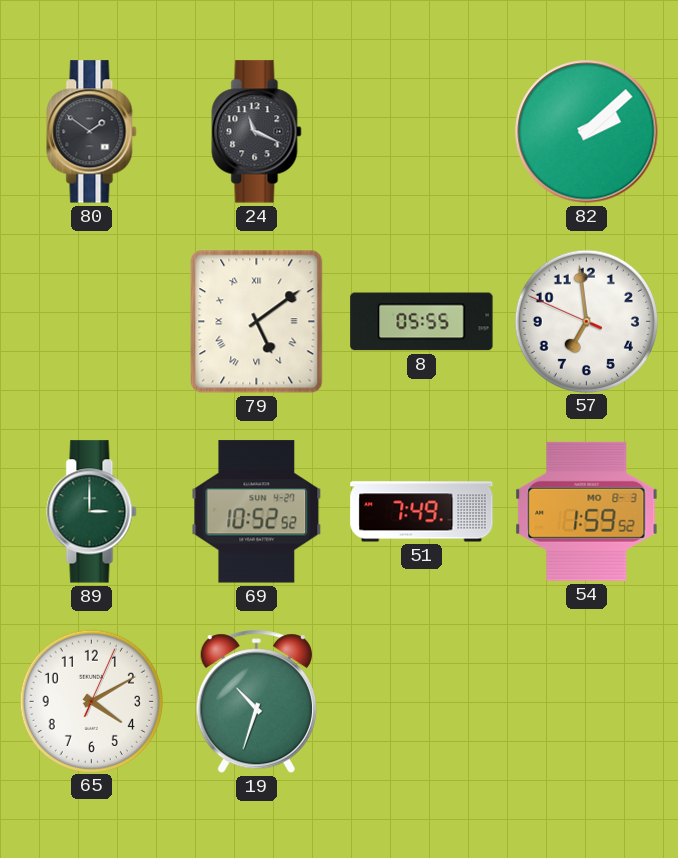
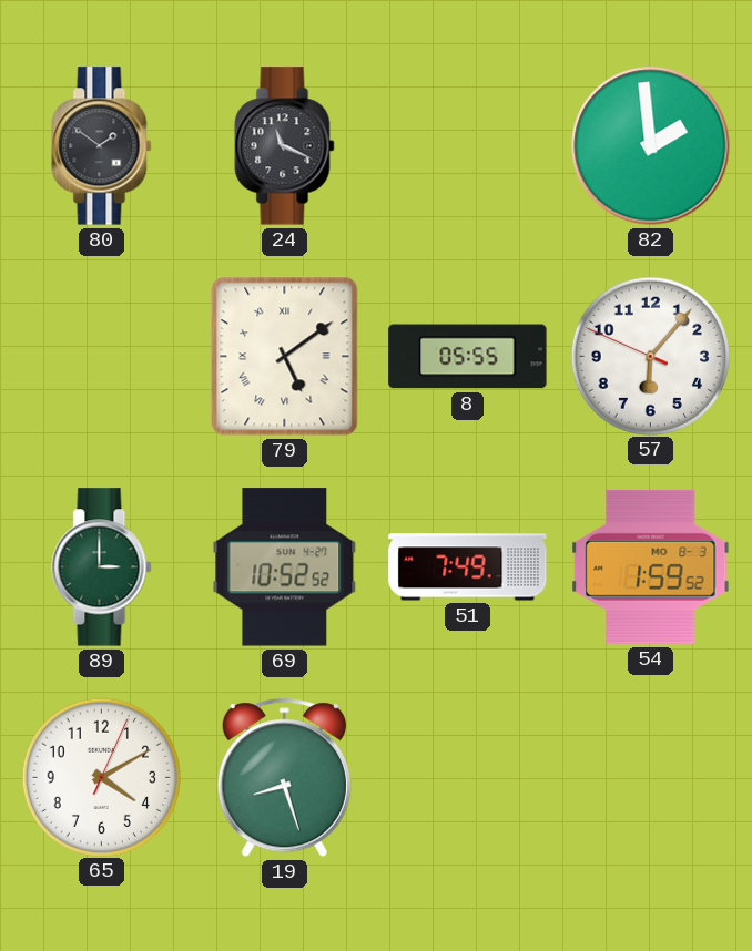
82: 2:08 -> 1:59
57: 6:58 -> 6:06
19: 10:33 -> 8:27
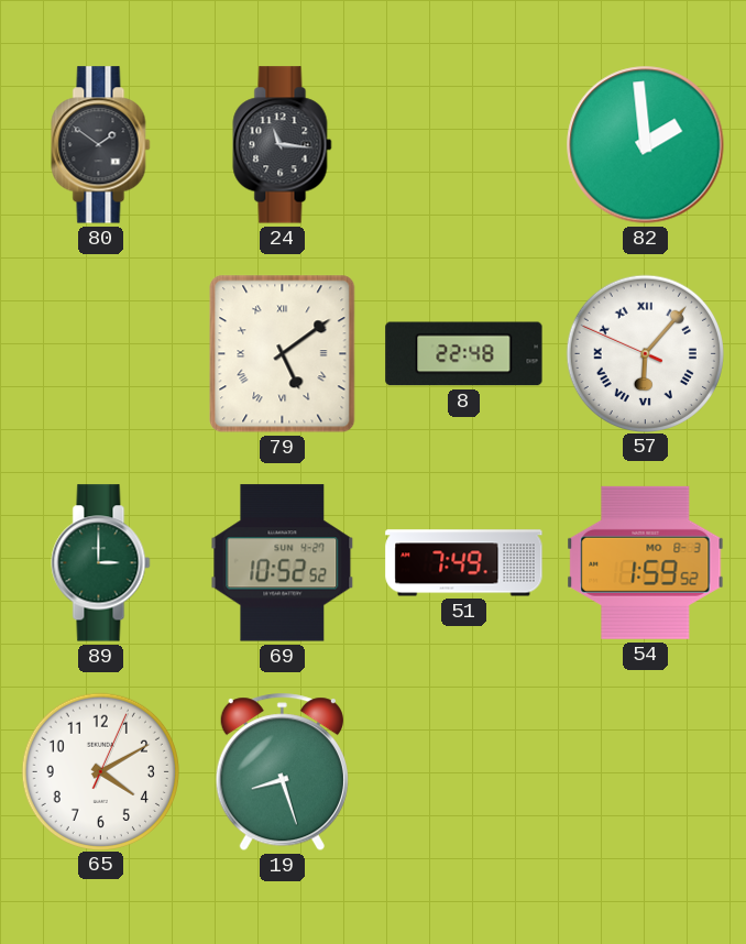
24: 11:19 -> 11:16
8: 05:55 -> 22:48
57 numerals: Arabic -> Roman
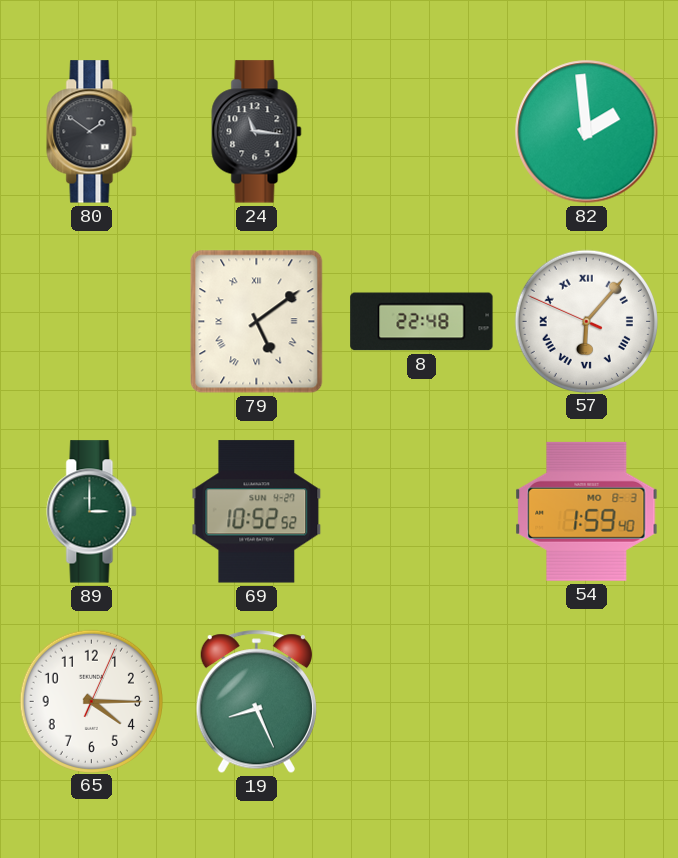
51: 7:49 -> none
54: 1:59:52 -> 1:59:40
65: 4:10 -> 4:15
19: 8:27 -> 8:26
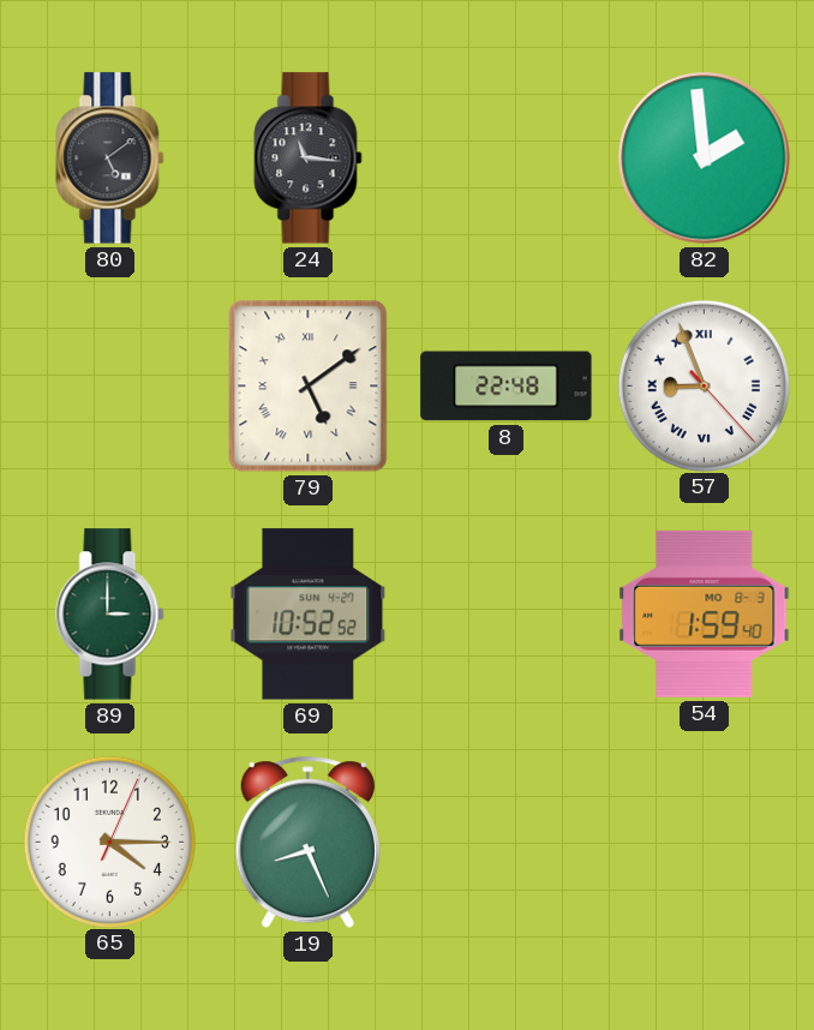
80: 1:51 -> 5:09
57: 6:06 -> 8:56
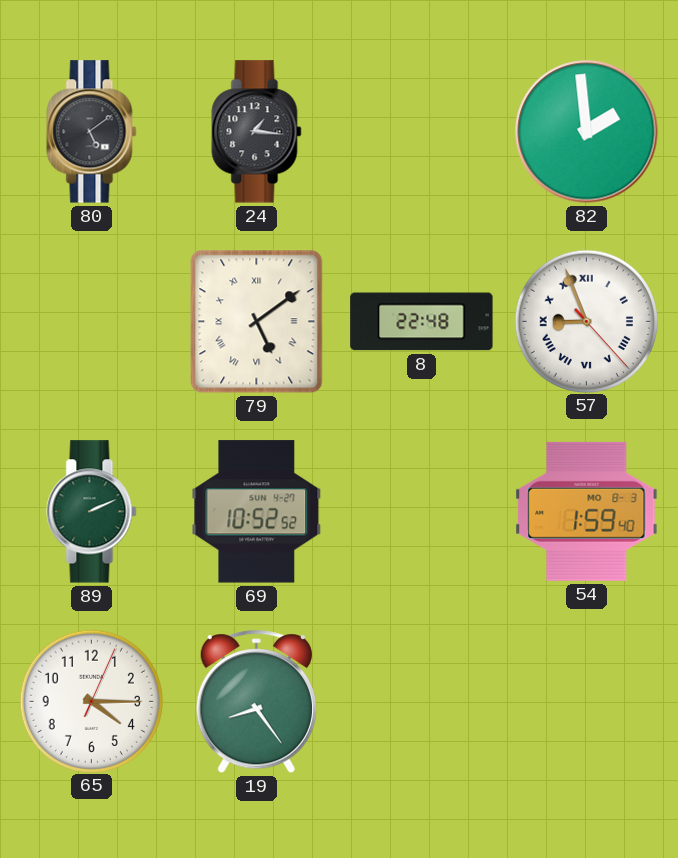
24: 11:16 -> 1:16
89: 3:00 -> 2:11
19: 8:26 -> 8:24
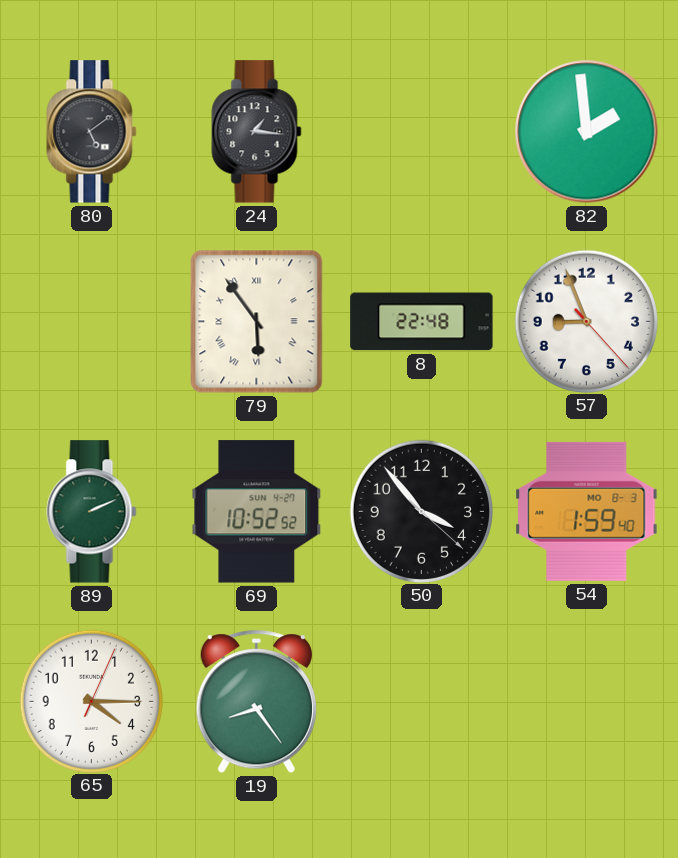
79: 5:09 -> 5:54
57 numerals: Roman -> Arabic
50: none -> 3:53
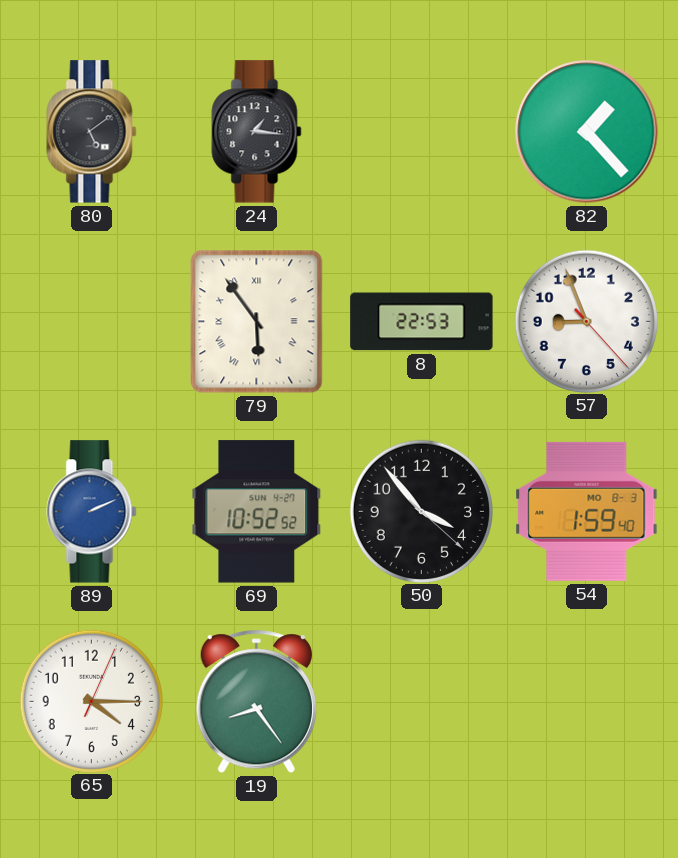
82: 1:59 -> 1:23
8: 22:48 -> 22:53
89 dial: green -> blue
